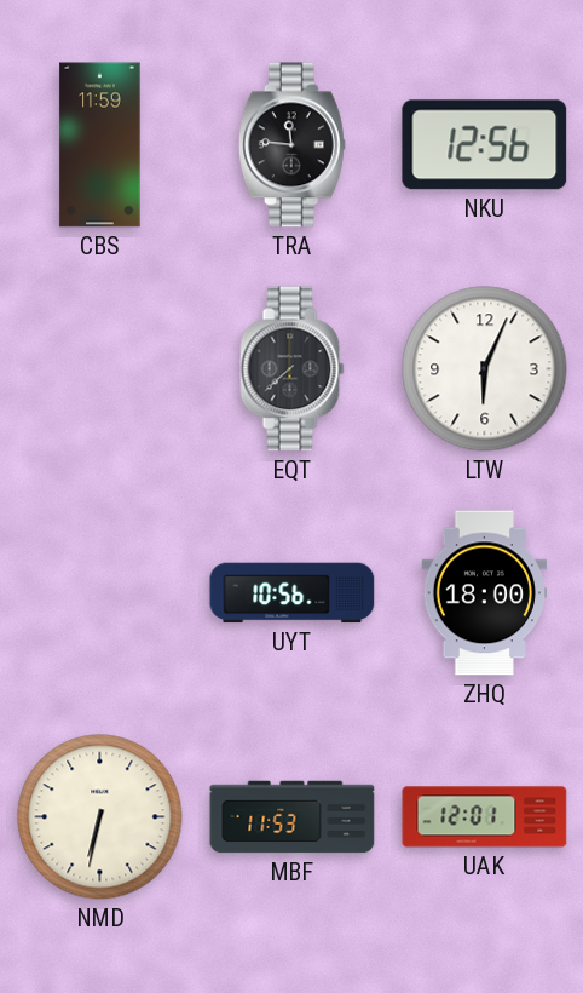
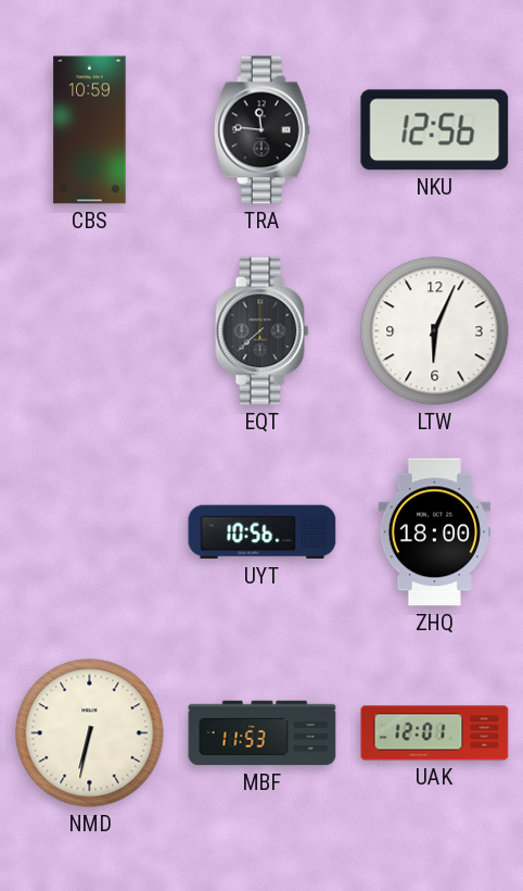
CBS: 11:59 -> 10:59
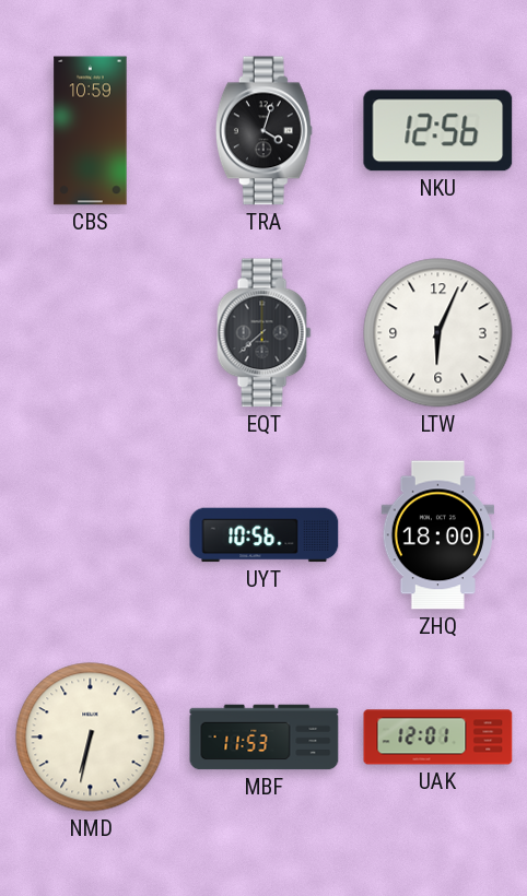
TRA: 11:46 -> 4:03
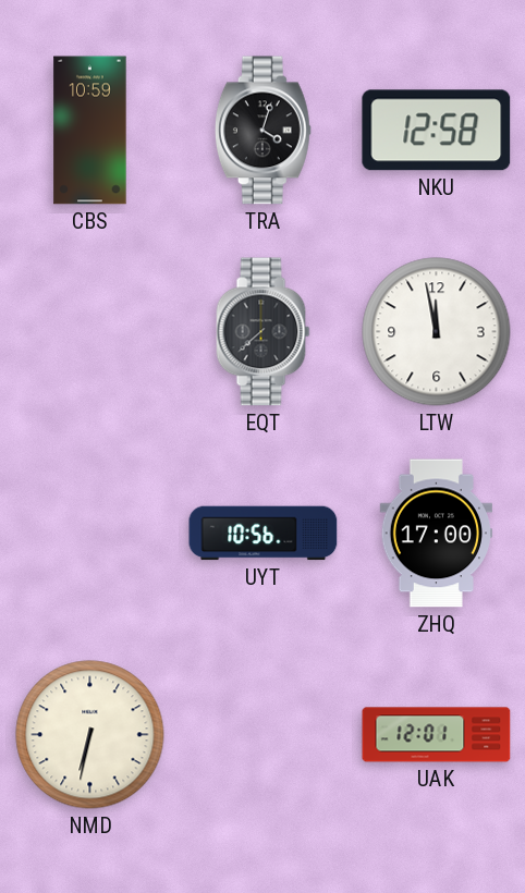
NKU: 12:56 -> 12:58
LTW: 6:04 -> 11:58
ZHQ: 18:00 -> 17:00
MBF: 11:53 -> none
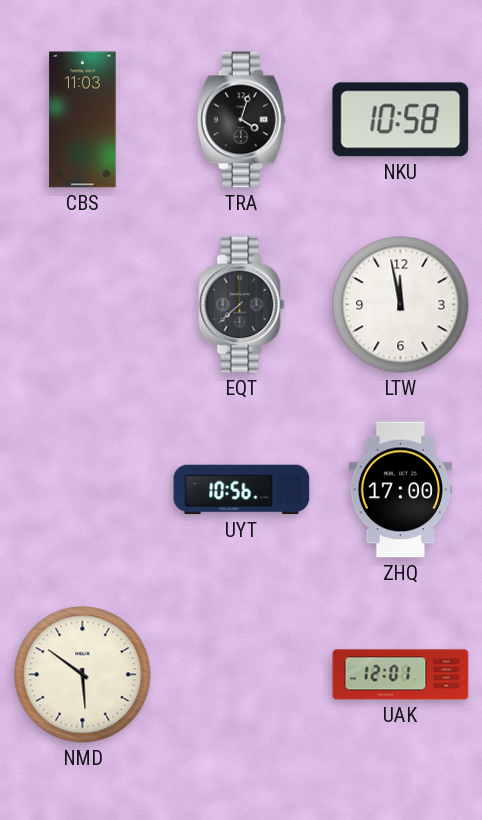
CBS: 10:59 -> 11:03
NKU: 12:58 -> 10:58
NMD: 6:32 -> 5:51
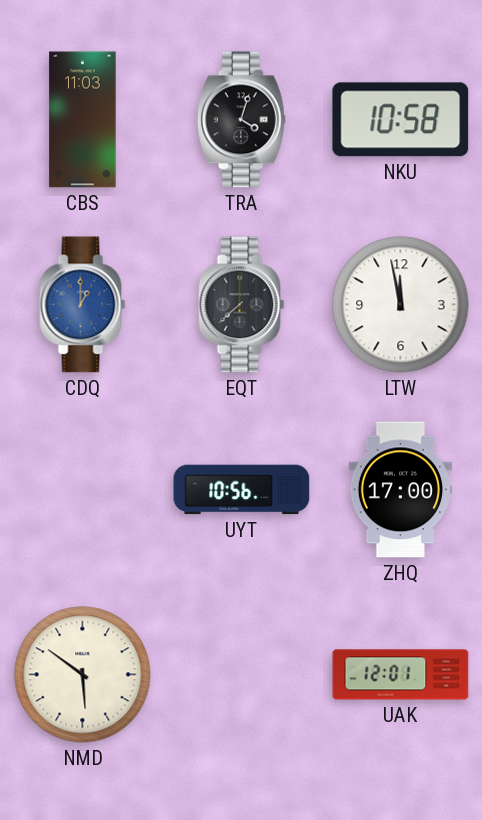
CDQ: none -> 1:00
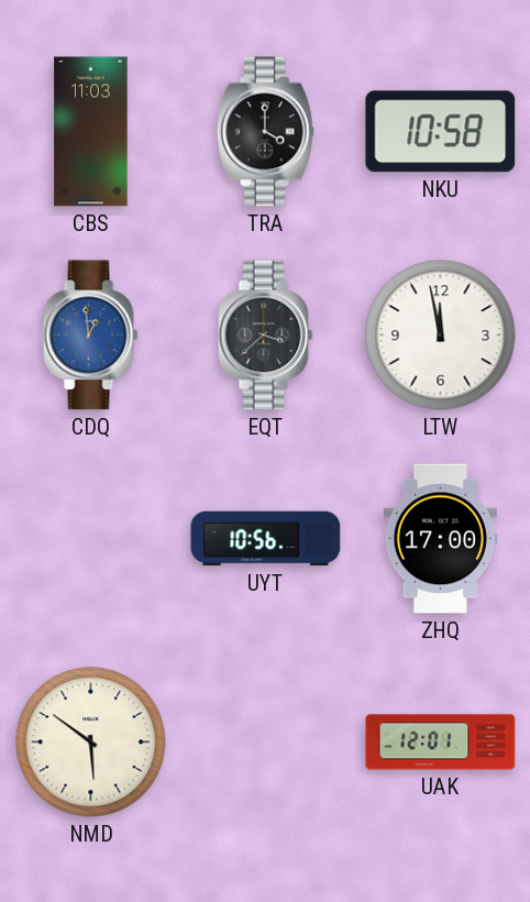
TRA: 4:03 -> 4:00
CDQ: 1:00 -> 12:59
EQT: 7:38 -> 3:38
